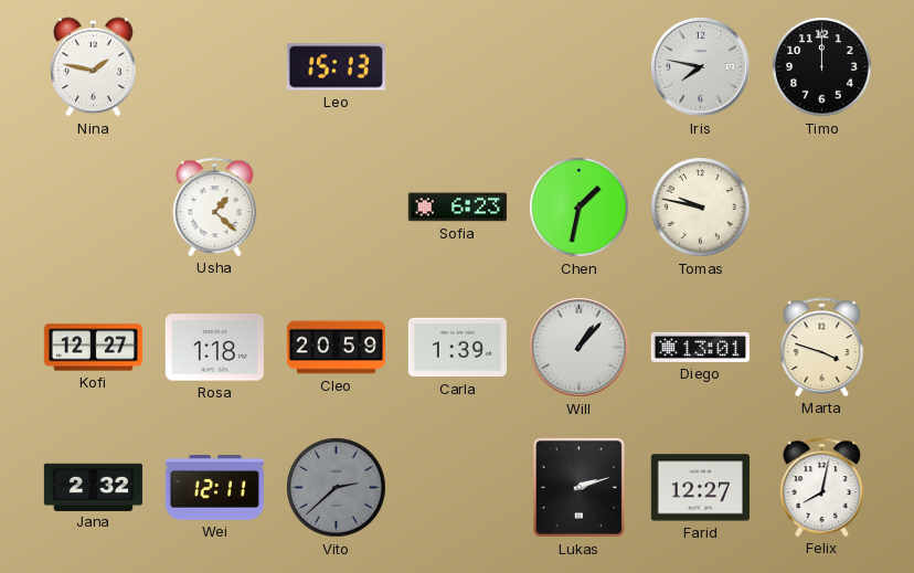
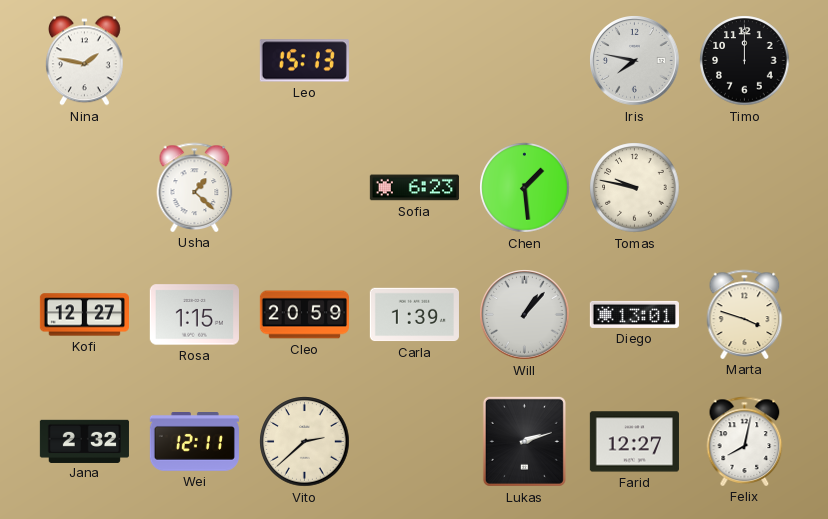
Chen: 1:32 -> 1:29
Rosa: 1:18 -> 1:15
Vito dial: grey -> cream
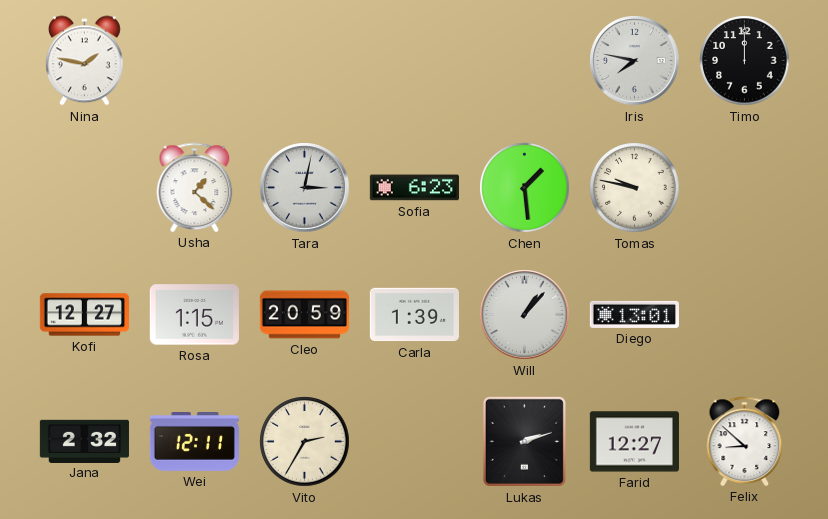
Leo: 15:13 -> none
Tara: none -> 3:02
Marta: 3:48 -> none
Vito: 2:38 -> 2:35
Felix: 8:02 -> 8:52
